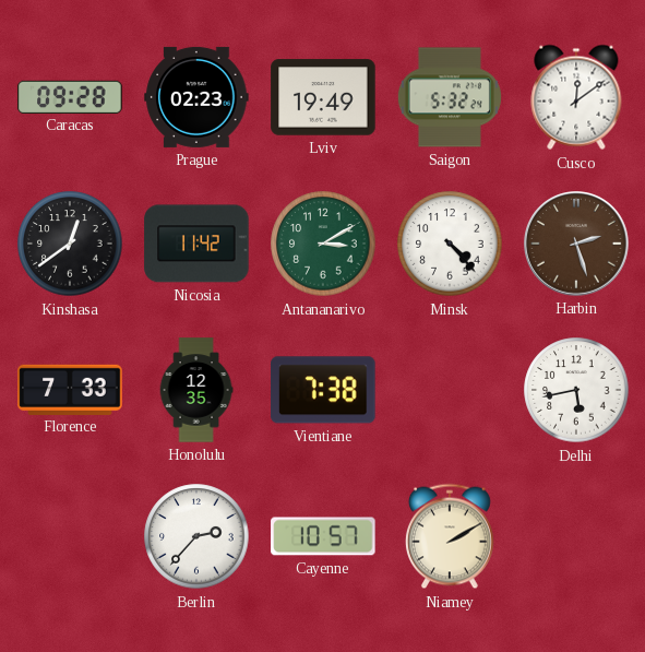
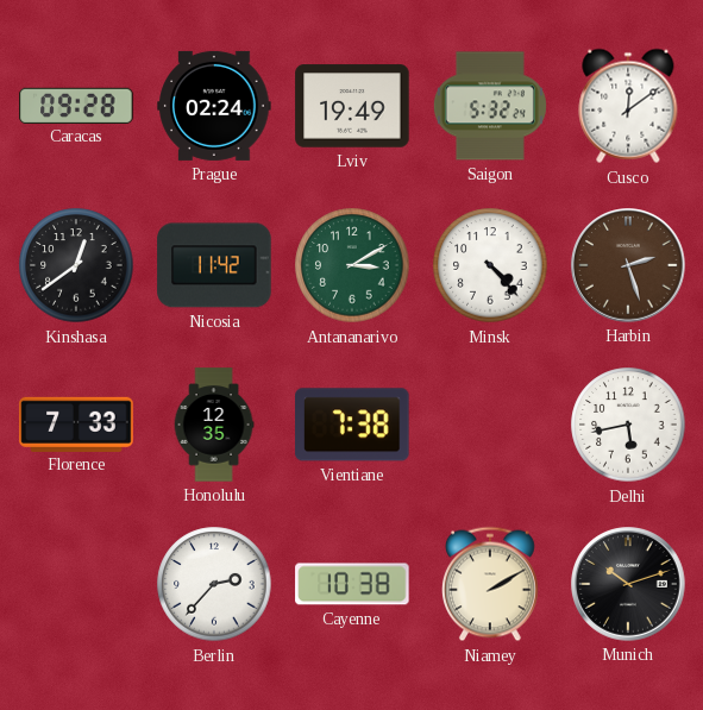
Prague: 02:23 -> 02:24
Cayenne: 10:57 -> 10:38
Munich: none -> 10:12
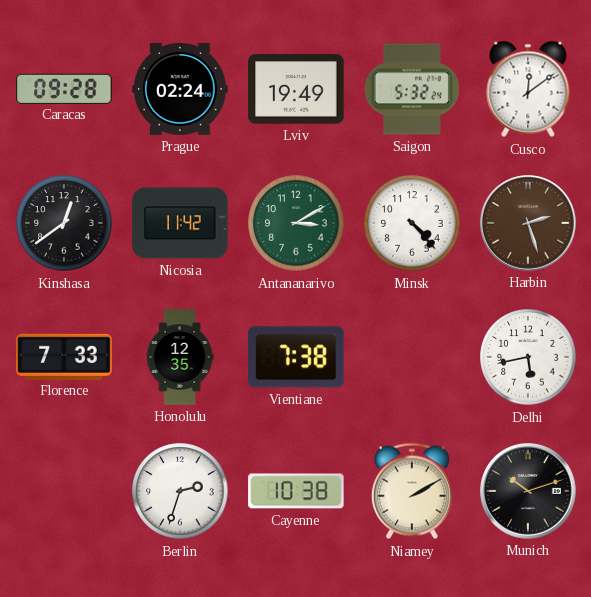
Berlin: 2:37 -> 2:33
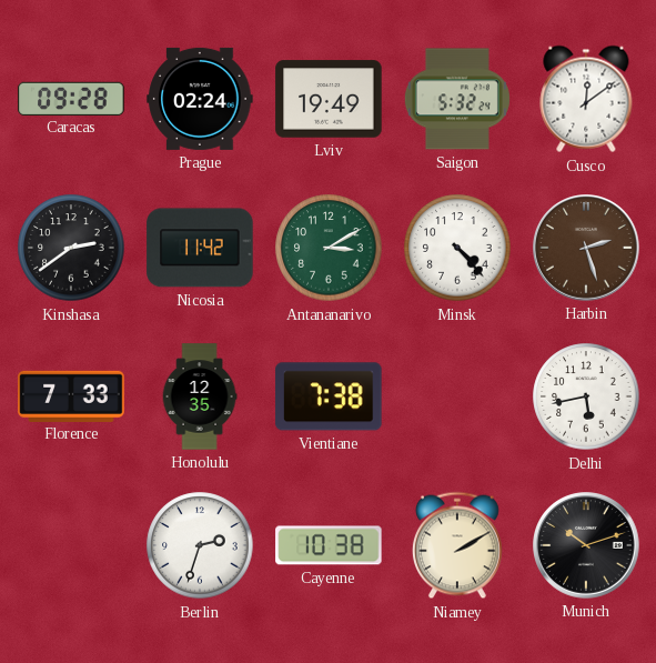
Kinshasa: 12:39 -> 2:39
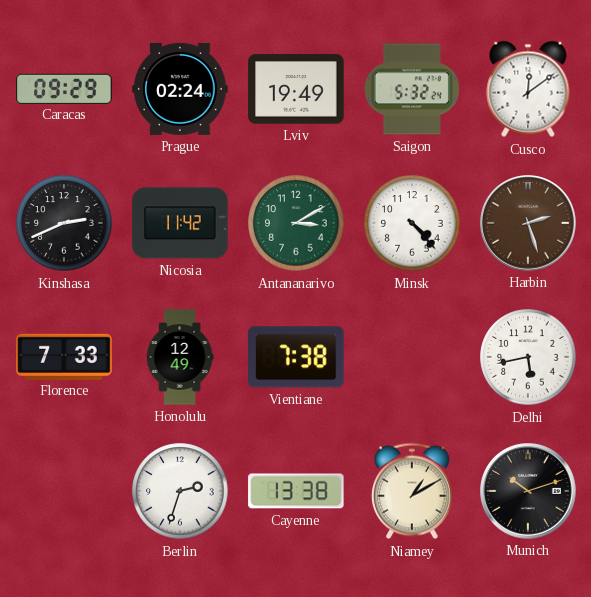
Caracas: 09:28 -> 09:29
Kinshasa: 2:39 -> 2:41
Honolulu: 12:35 -> 12:49
Cayenne: 10:38 -> 13:38
Niamey: 2:10 -> 1:10
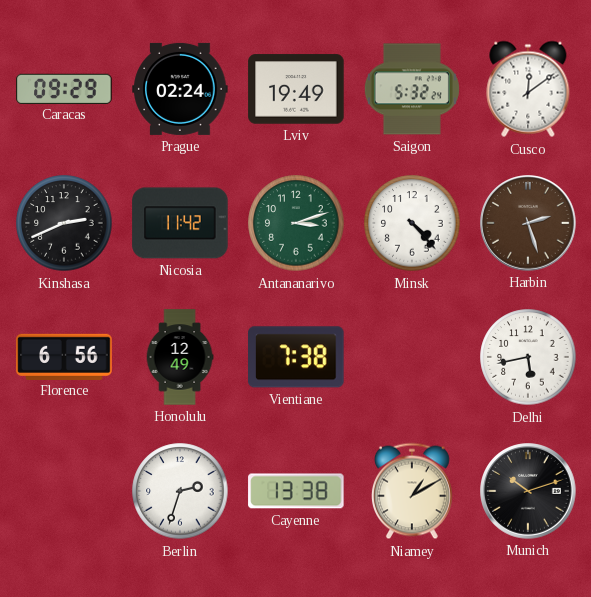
Antananarivo: 3:10 -> 3:12
Florence: 7:33 -> 6:56
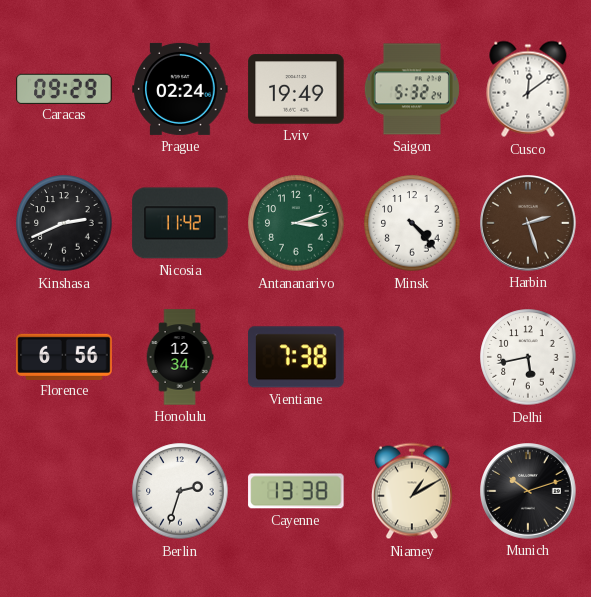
Honolulu: 12:49 -> 12:34
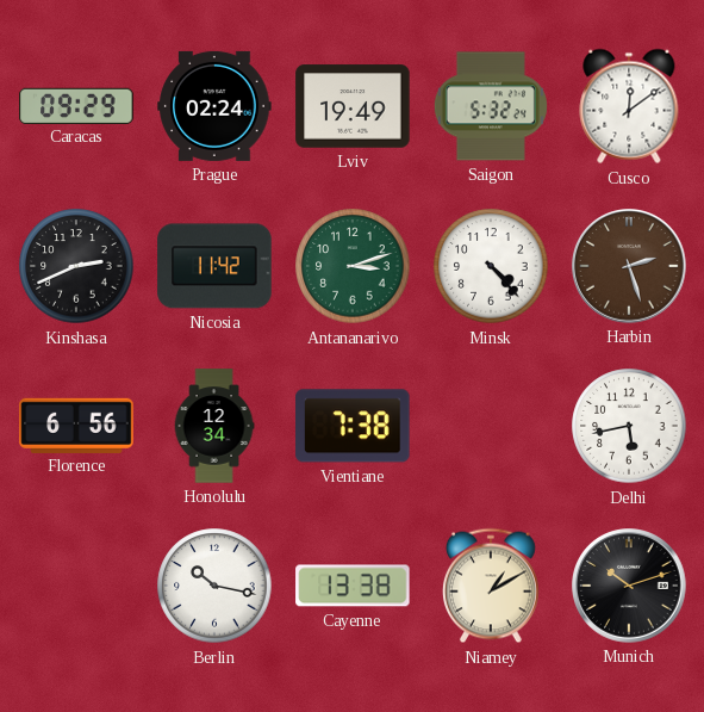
Berlin: 2:33 -> 10:17
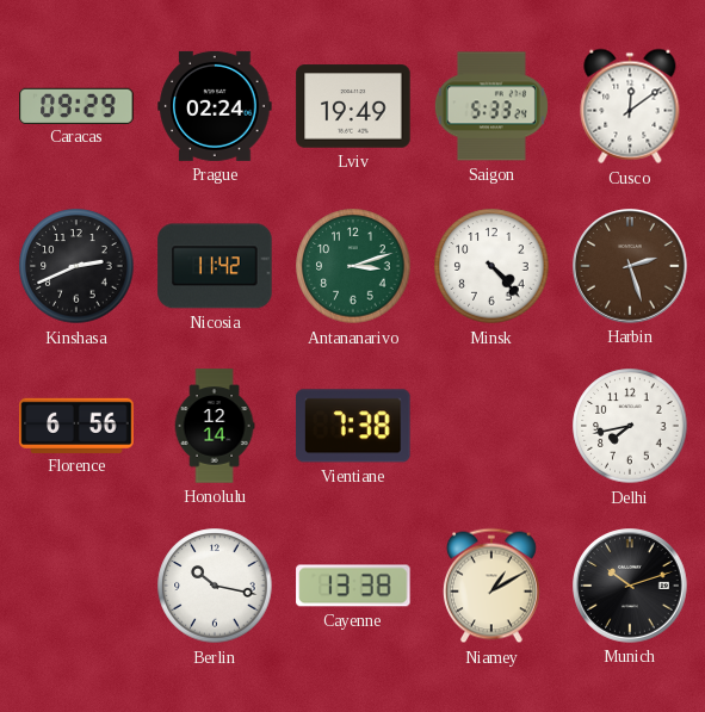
Saigon: 5:32 -> 5:33
Honolulu: 12:34 -> 12:14
Delhi: 5:43 -> 7:43
